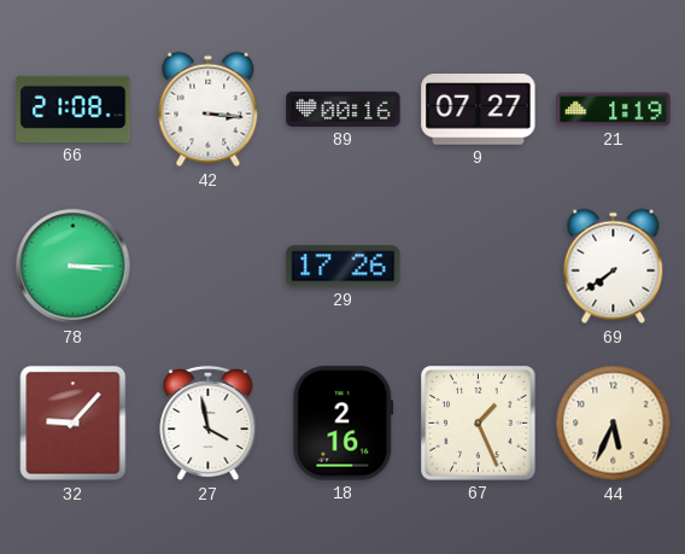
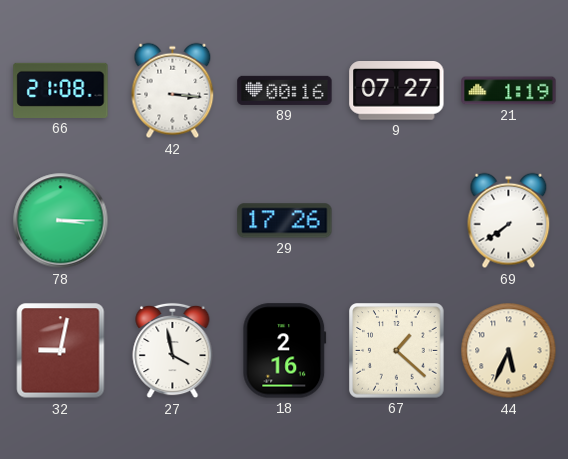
32: 9:07 -> 9:02
67: 1:26 -> 1:22
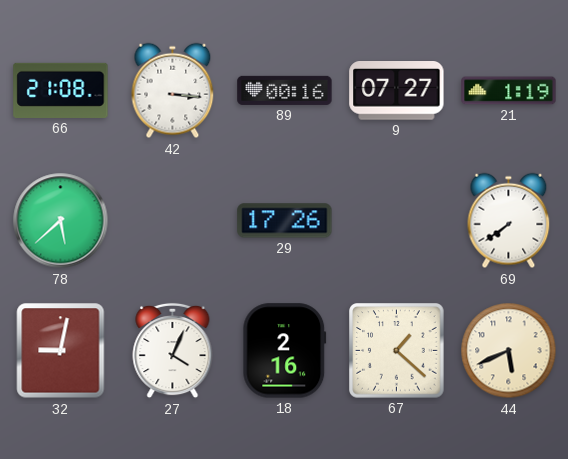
78: 3:15 -> 5:38
27: 3:58 -> 4:04
44: 5:34 -> 5:41
